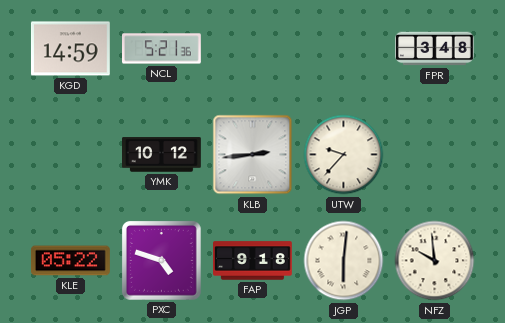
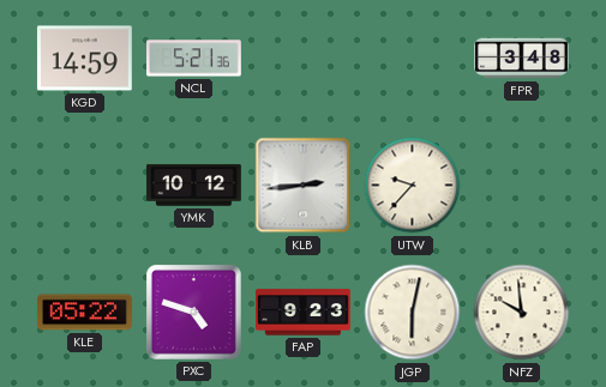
FAP: 9:18 -> 9:23
JGP: 6:01 -> 6:02
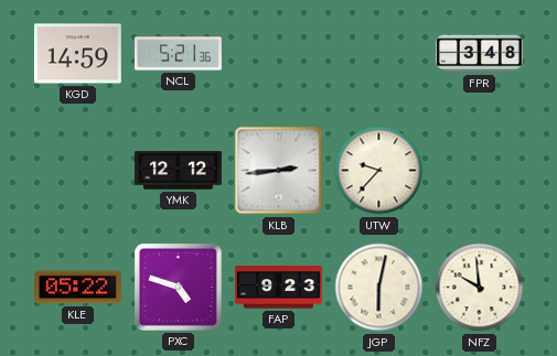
YMK: 10:12 -> 12:12
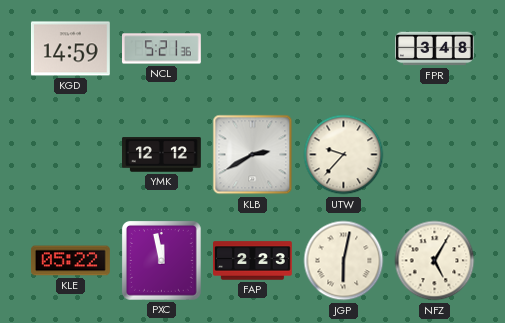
KLB: 2:44 -> 2:40
PXC: 4:48 -> 11:58
FAP: 9:23 -> 2:23
NFZ: 9:59 -> 5:05
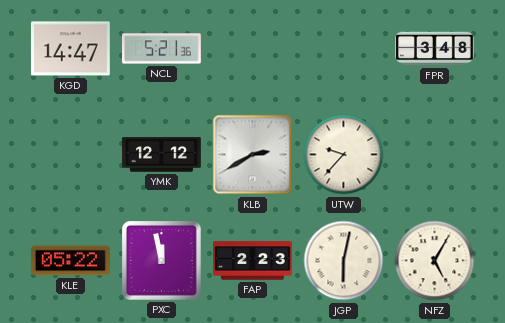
KGD: 14:59 -> 14:47
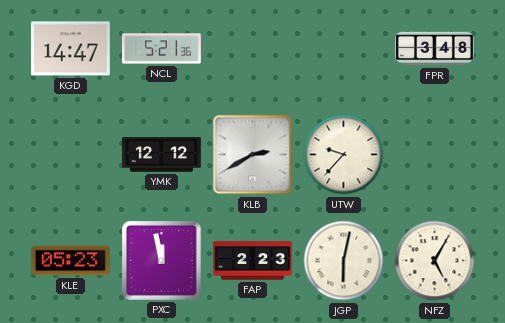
KLE: 05:22 -> 05:23
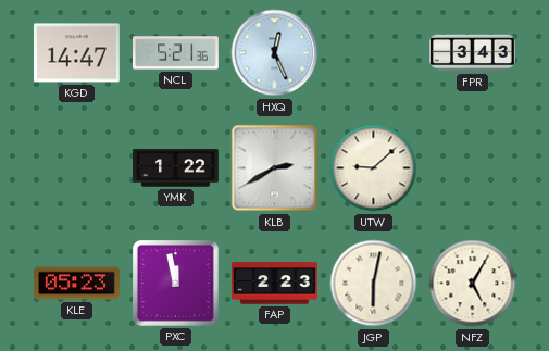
HXQ: none -> 12:26
FPR: 3:48 -> 3:43
YMK: 12:12 -> 1:22
UTW: 9:37 -> 9:08
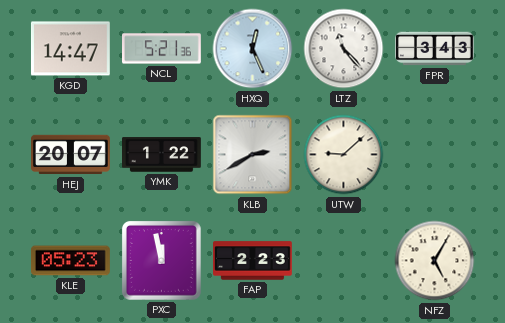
LTZ: none -> 11:23
HEJ: none -> 20:07
JGP: 6:02 -> none
